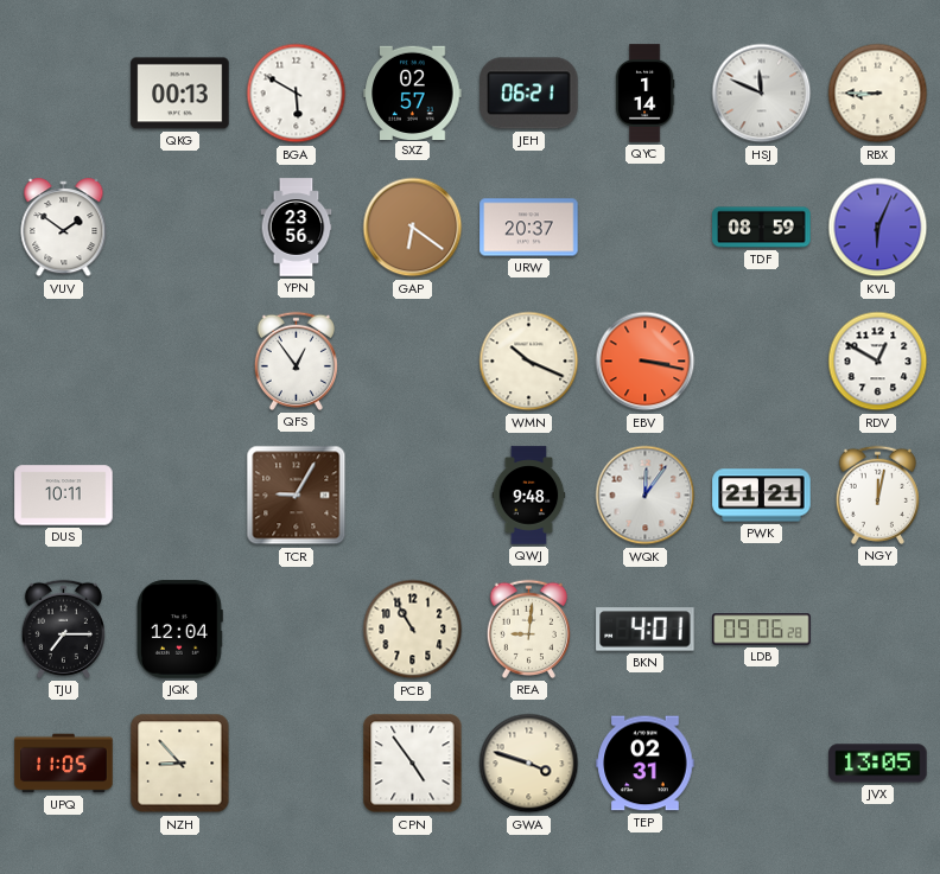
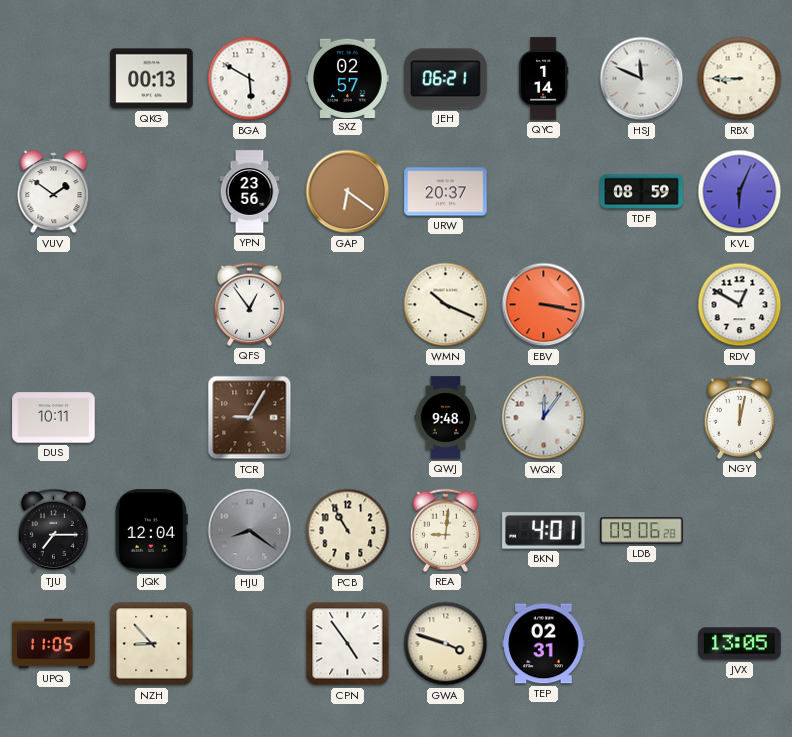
PWK: 21:21 -> none
HJU: none -> 8:21
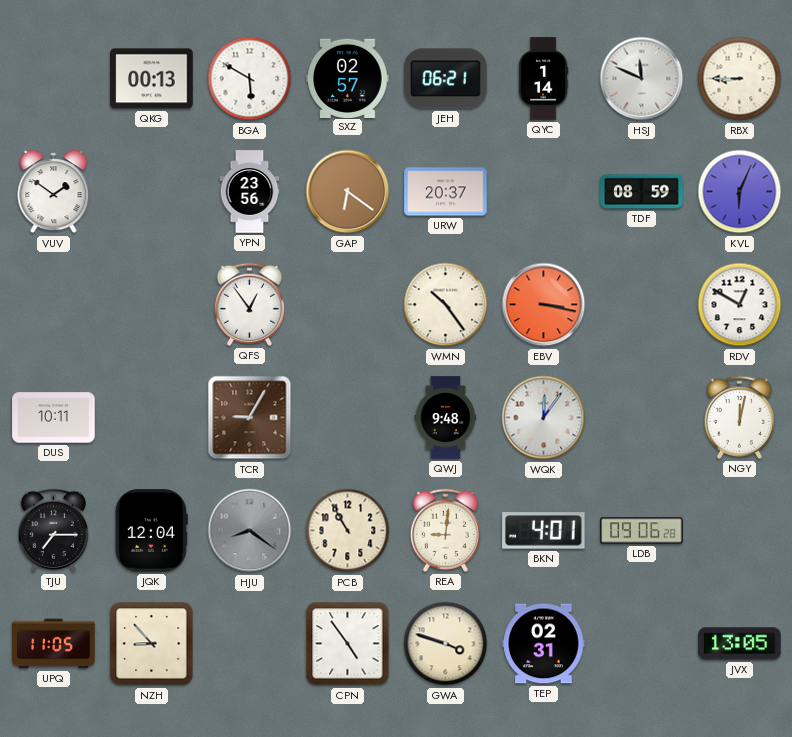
WMN: 10:19 -> 10:24
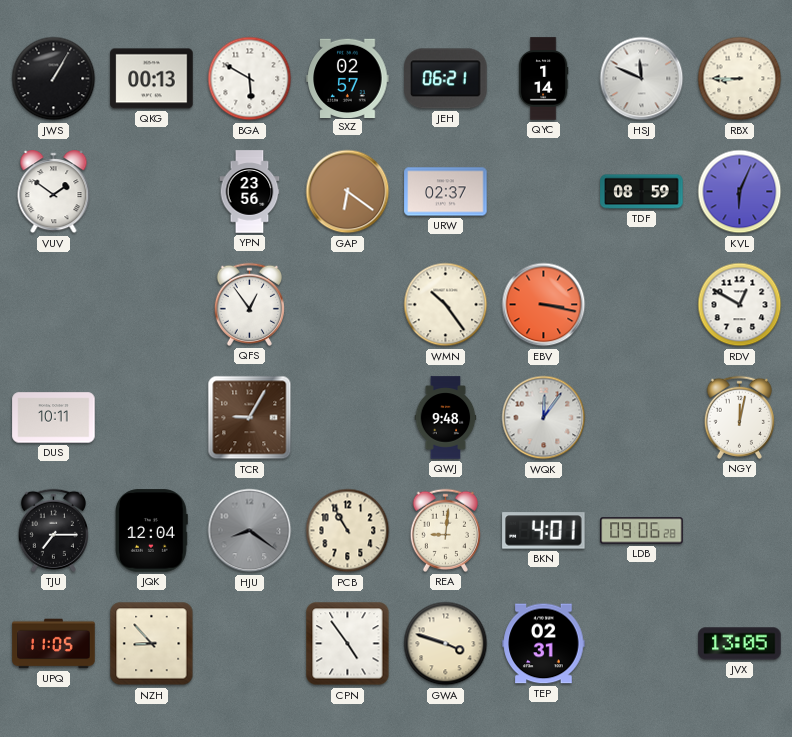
JWS: none -> 1:05
URW: 20:37 -> 02:37
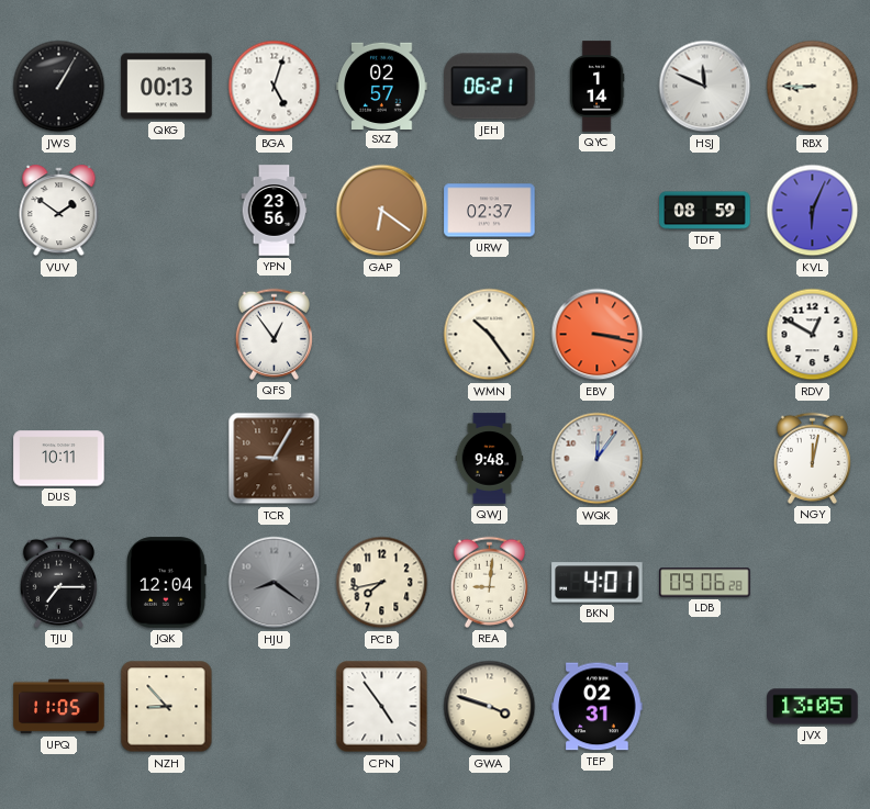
BGA: 5:50 -> 5:03
PCB: 10:55 -> 7:43
